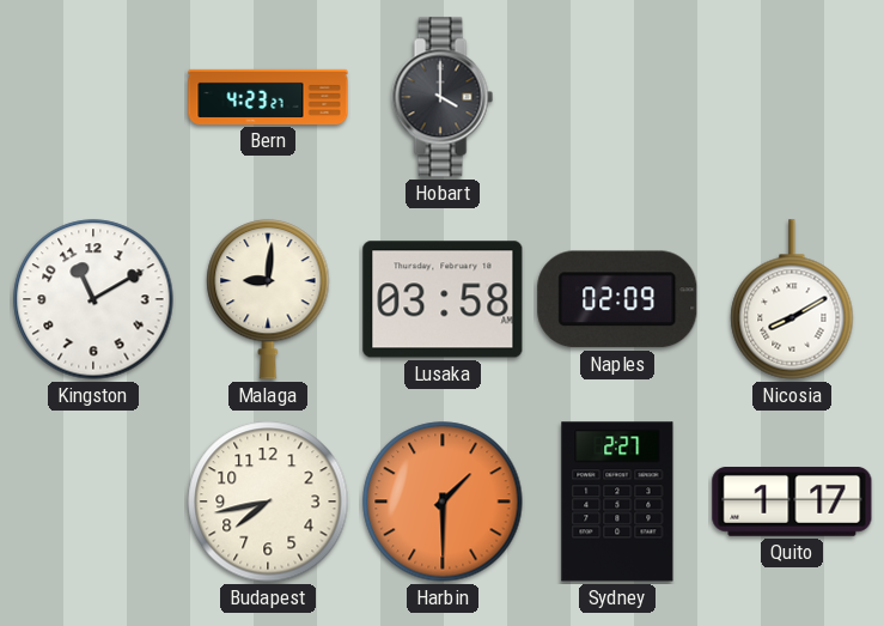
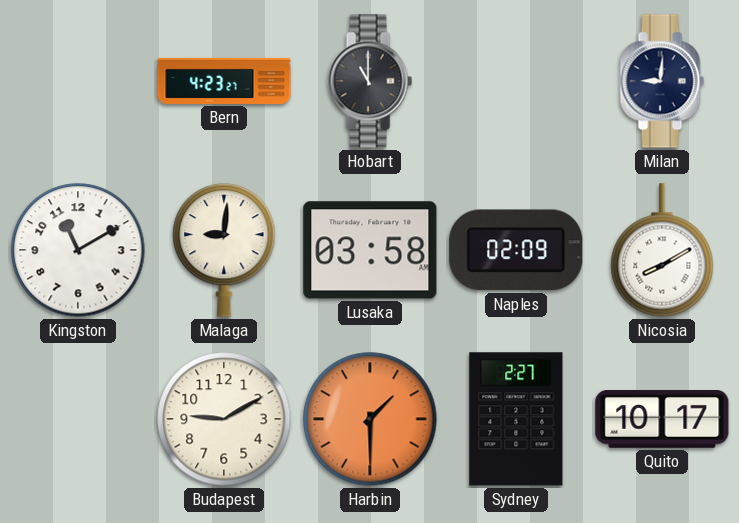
Hobart: 4:00 -> 11:00
Milan: none -> 9:01
Budapest: 7:43 -> 9:10
Quito: 1:17 -> 10:17
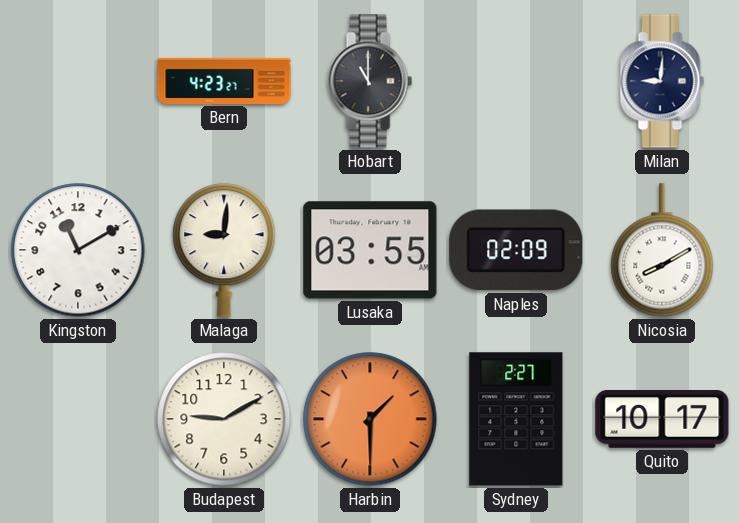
Lusaka: 03:58 -> 03:55
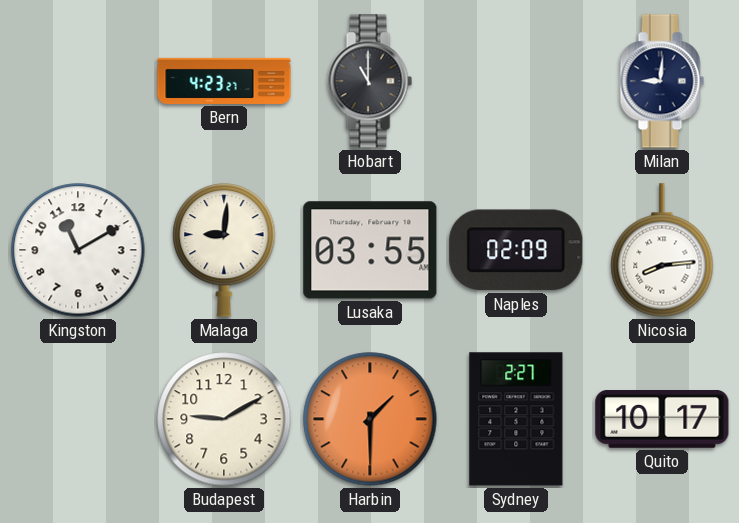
Nicosia: 8:10 -> 8:14
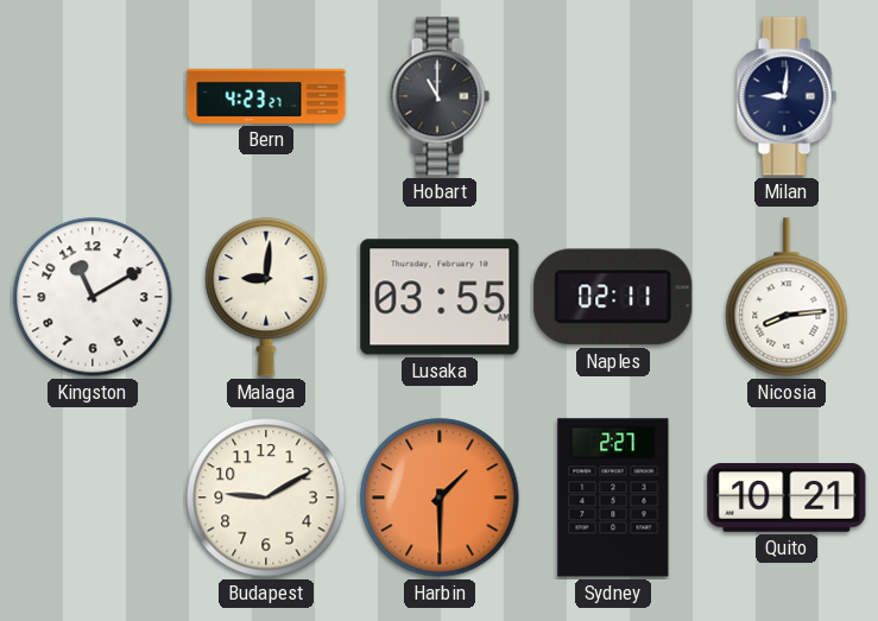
Naples: 02:09 -> 02:11
Quito: 10:17 -> 10:21
